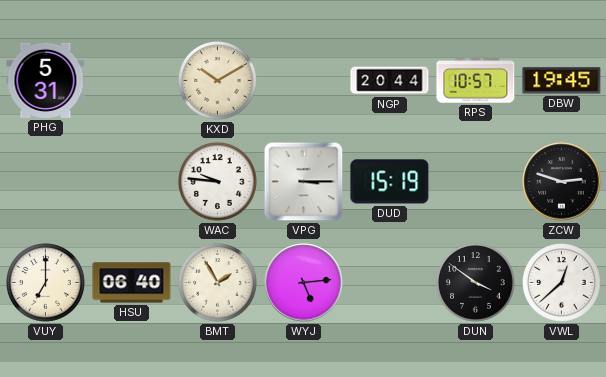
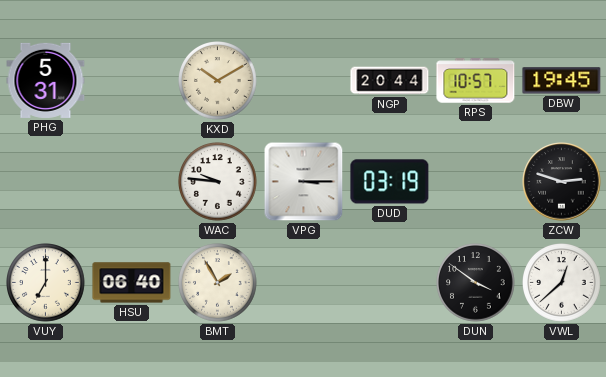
DUD: 15:19 -> 03:19
WYJ: 5:14 -> none
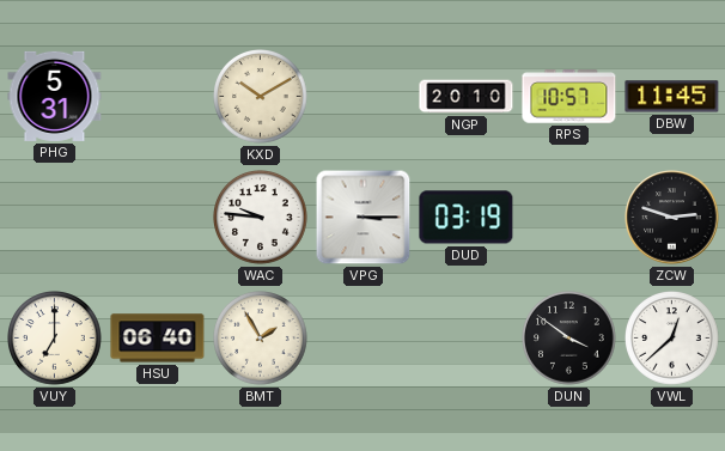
NGP: 20:44 -> 20:10
DBW: 19:45 -> 11:45
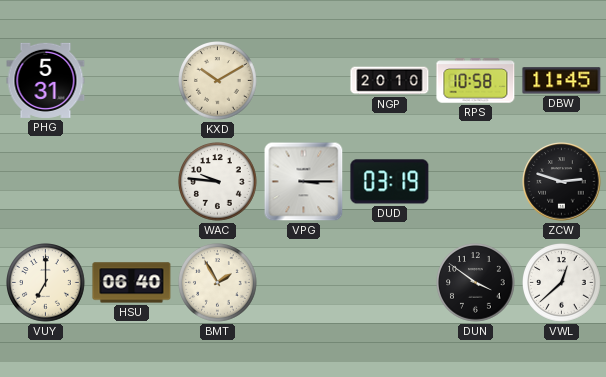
RPS: 10:57 -> 10:58
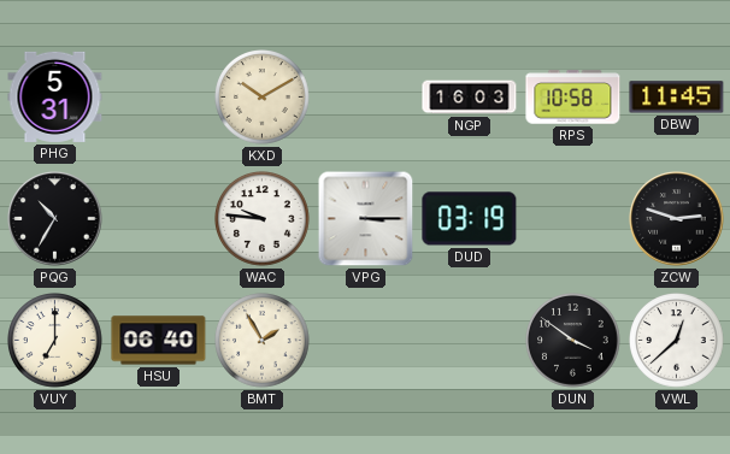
NGP: 20:10 -> 16:03
PQG: none -> 10:35
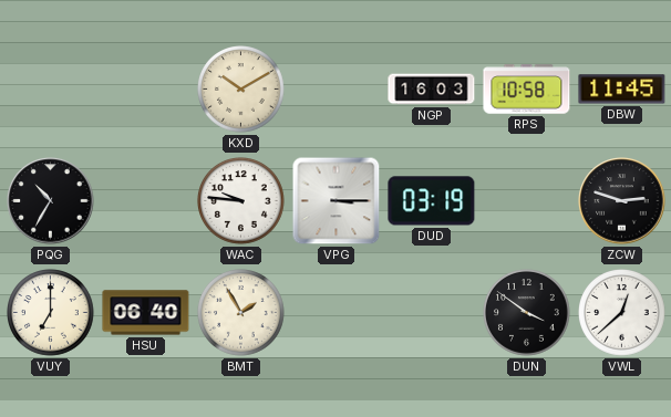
PHG: 5:31 -> none
